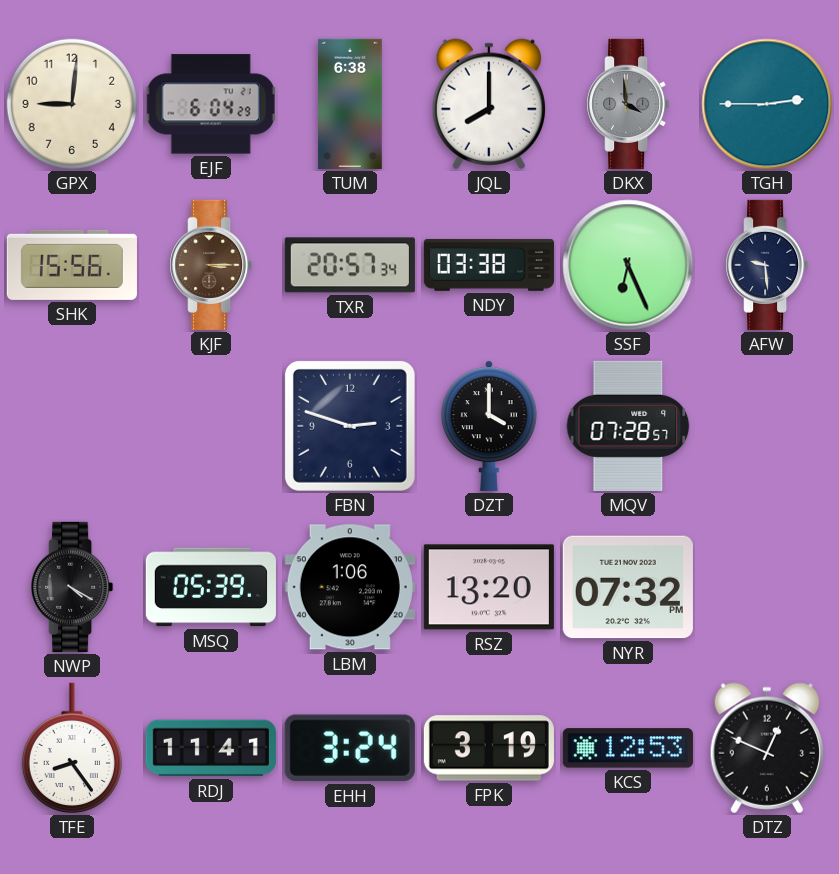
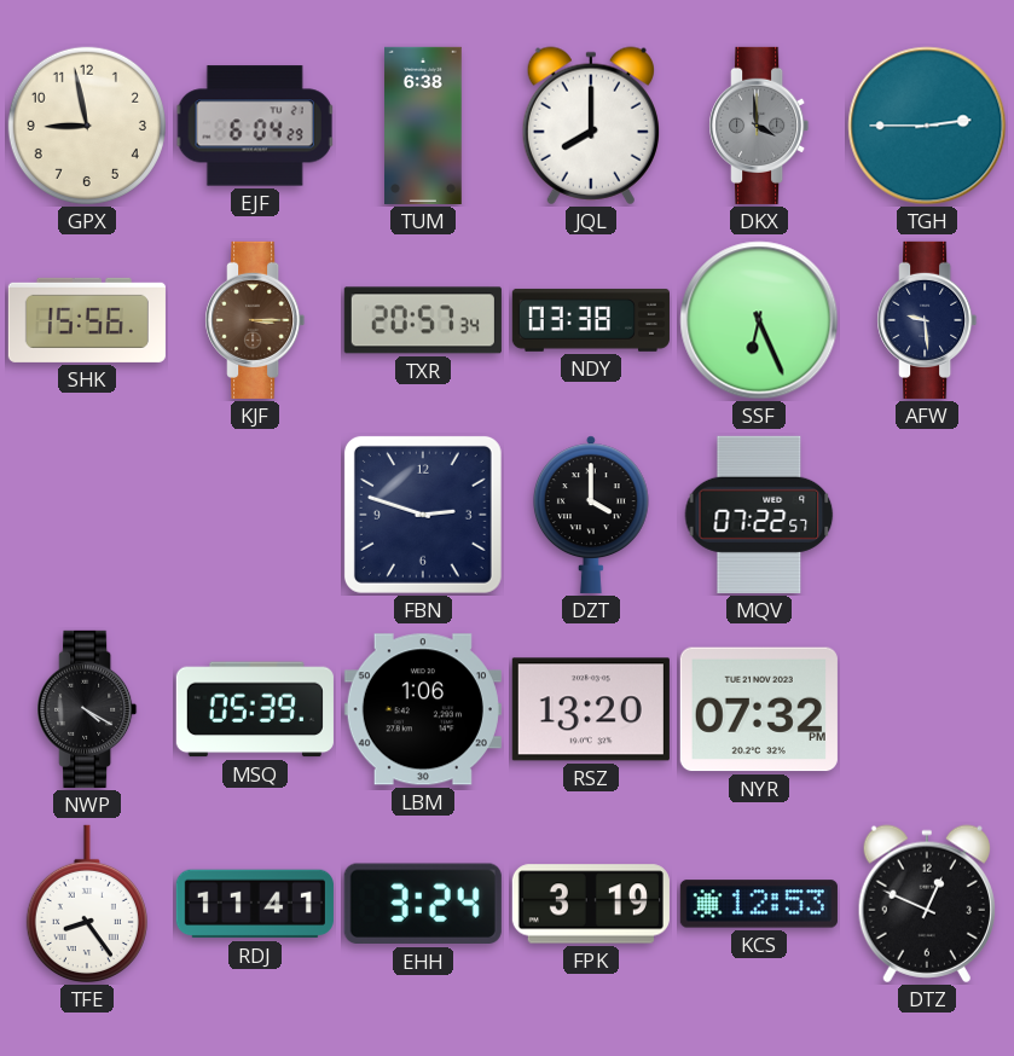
GPX: 9:01 -> 8:58
MQV: 07:28 -> 07:22
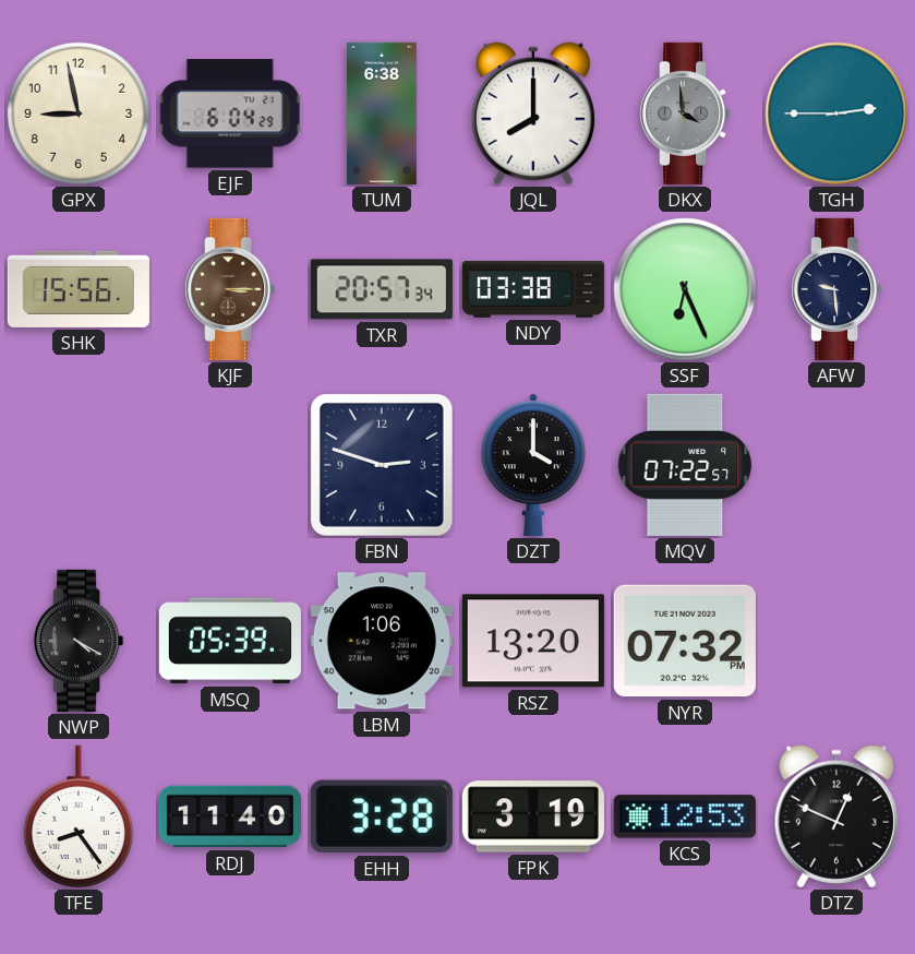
RDJ: 11:41 -> 11:40
EHH: 3:24 -> 3:28
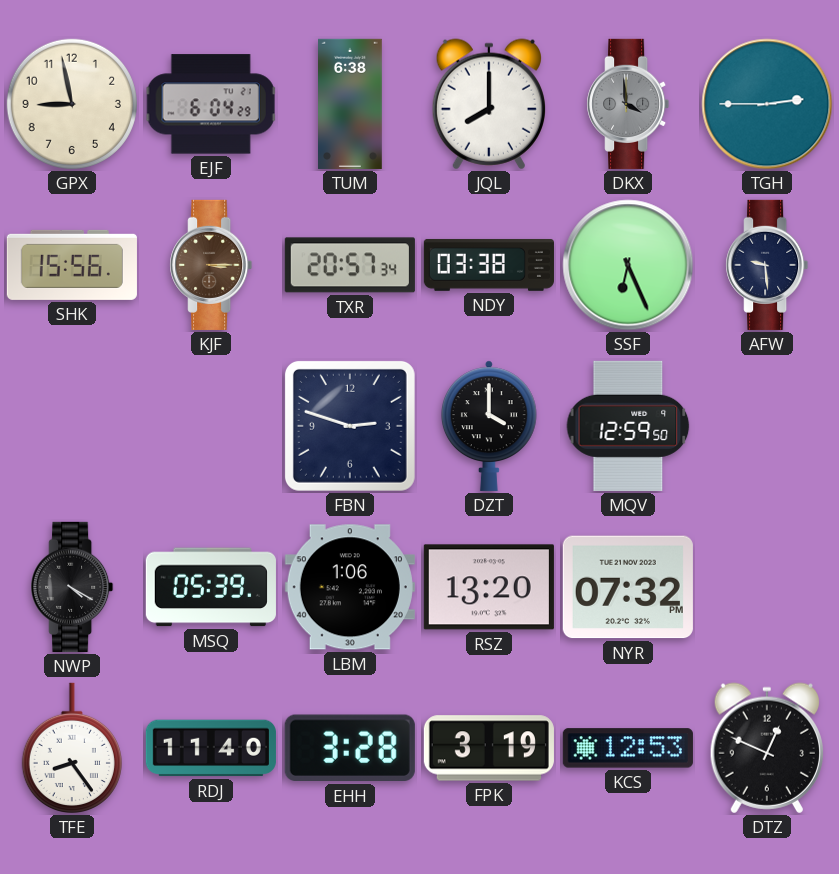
MQV: 07:22 -> 12:59
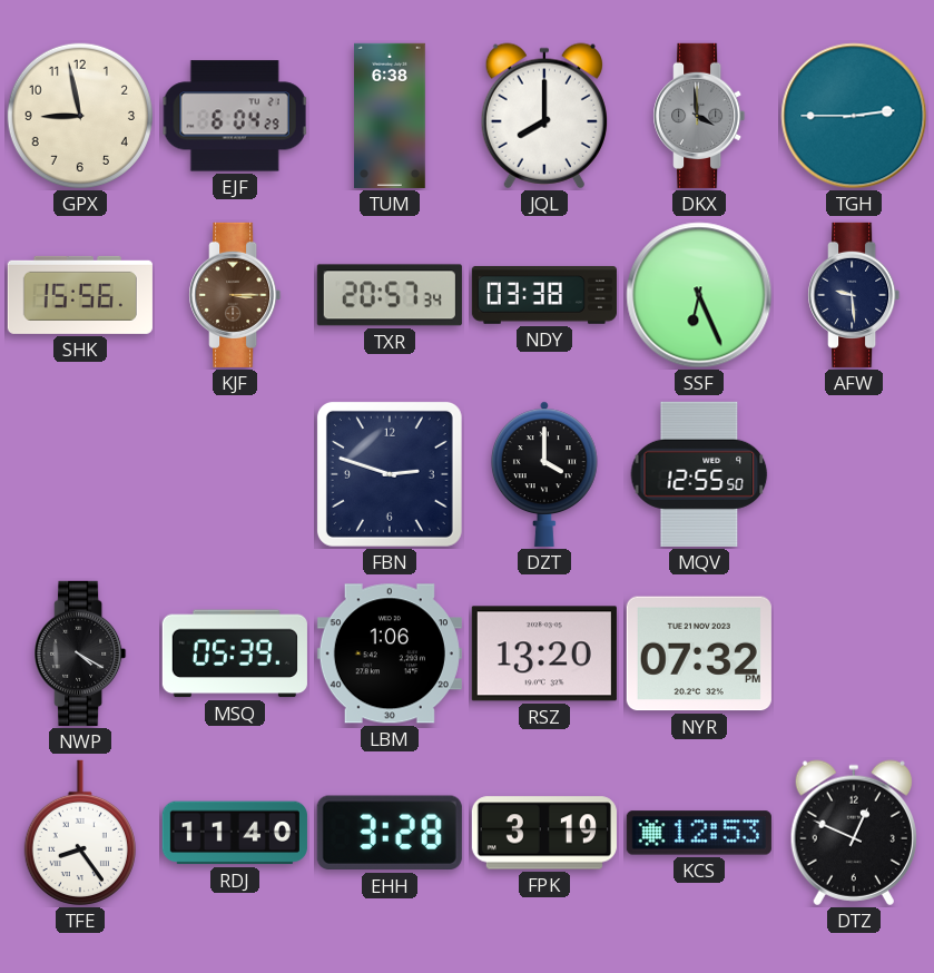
MQV: 12:59 -> 12:55
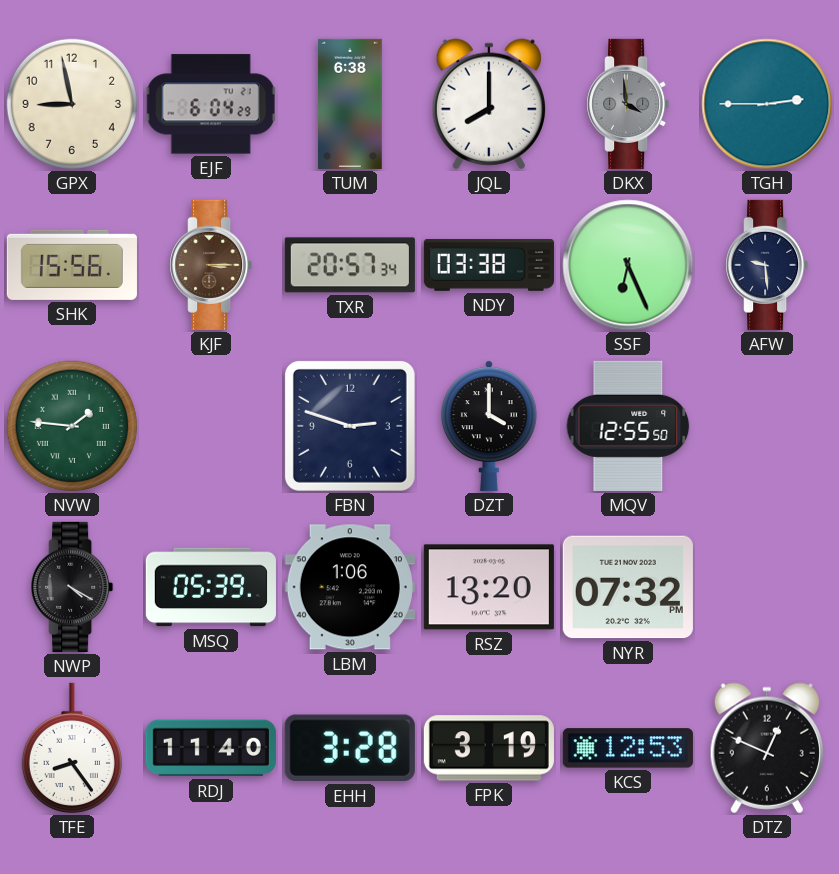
NVW: none -> 1:46
